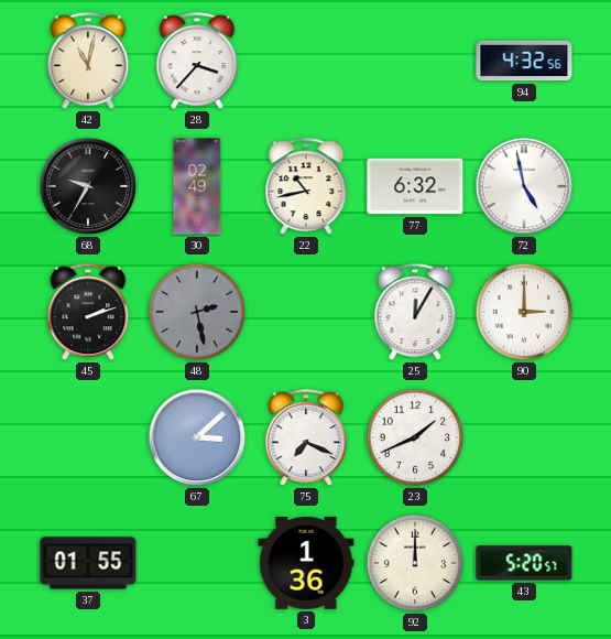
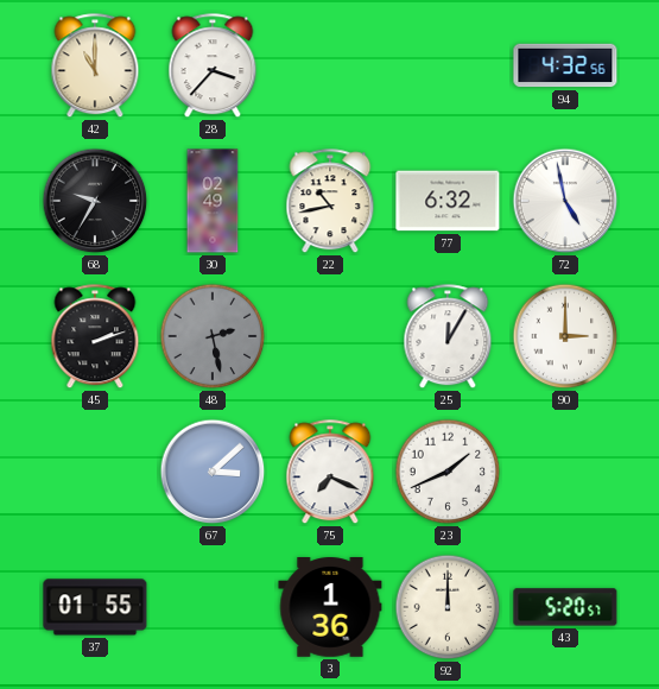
42: 11:02 -> 11:00
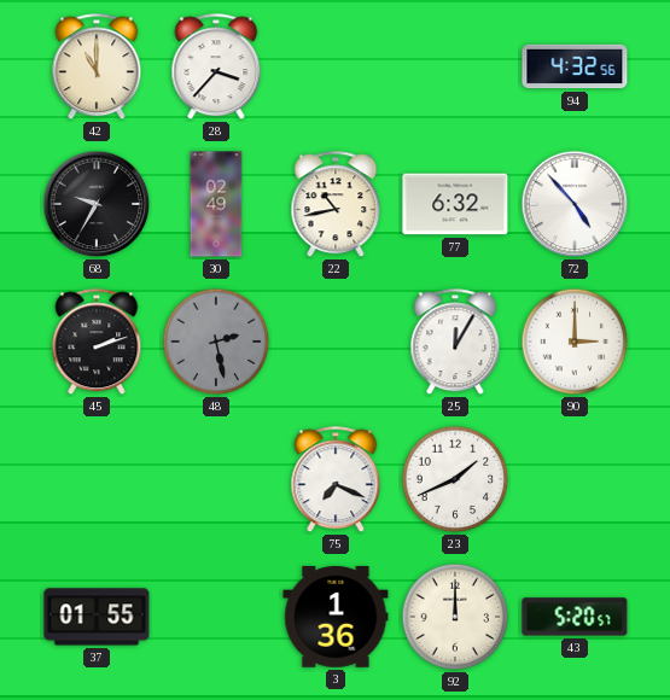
72: 4:58 -> 4:53
67: 3:08 -> none
